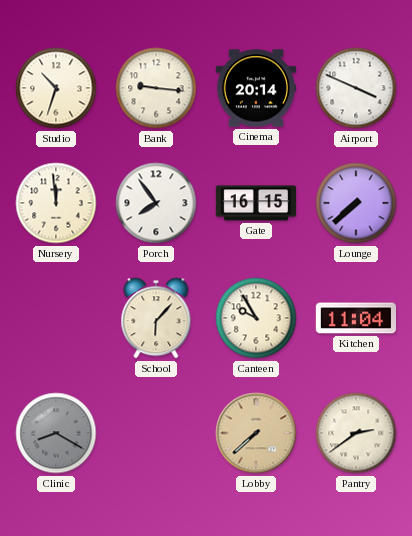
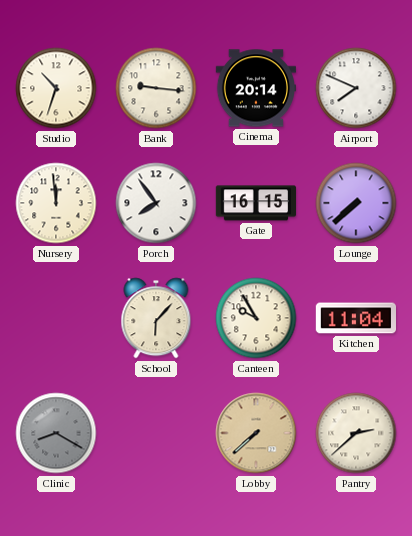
Airport: 3:49 -> 7:49
Pantry: 2:39 -> 2:38
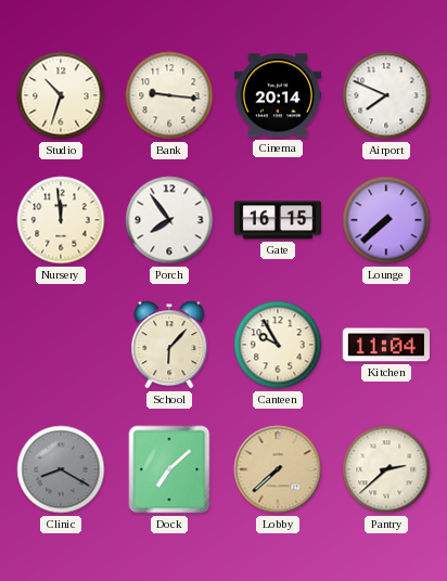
Dock: none -> 7:08
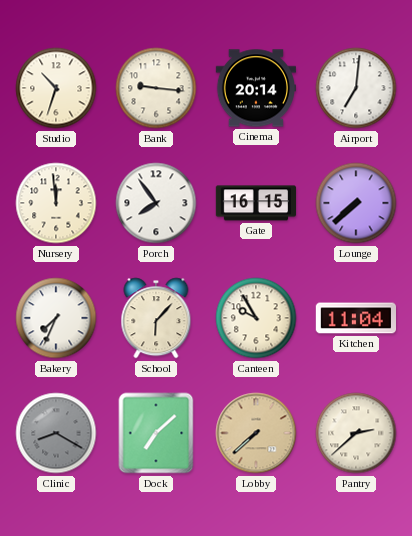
Airport: 7:49 -> 7:01
Bakery: none -> 7:34
